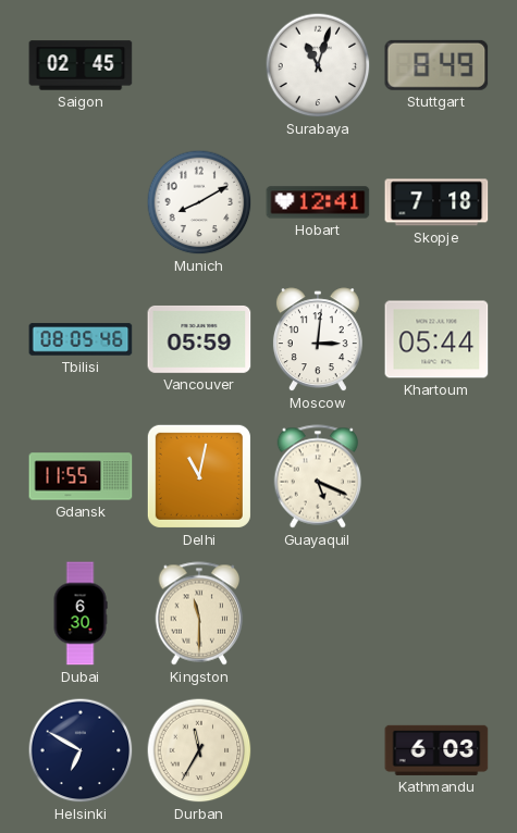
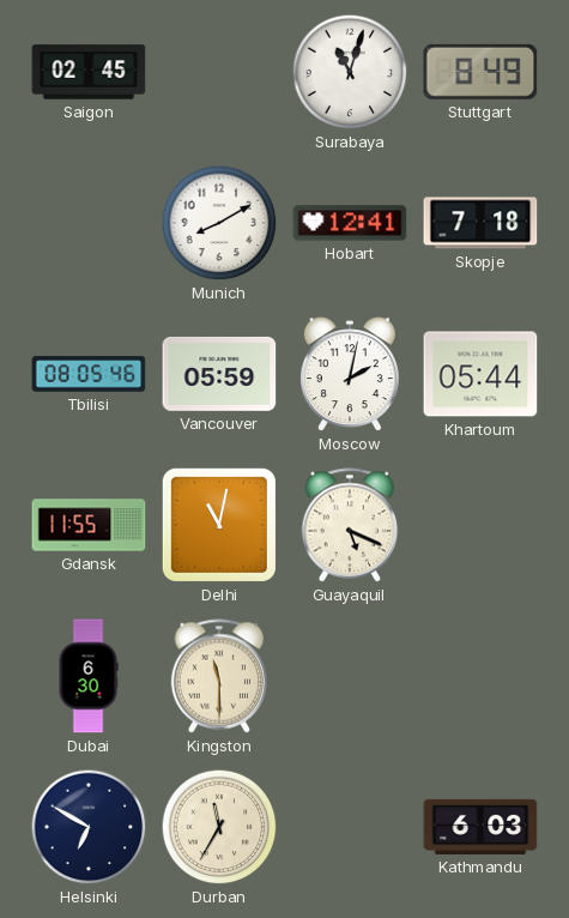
Moscow: 3:01 -> 2:02
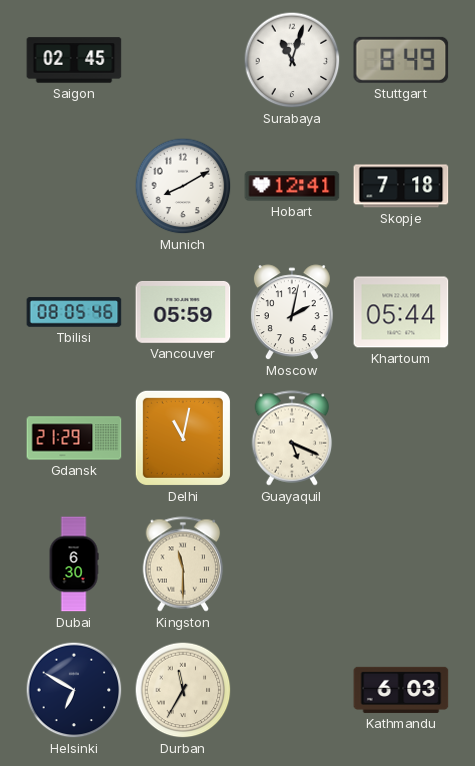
Gdansk: 11:55 -> 21:29
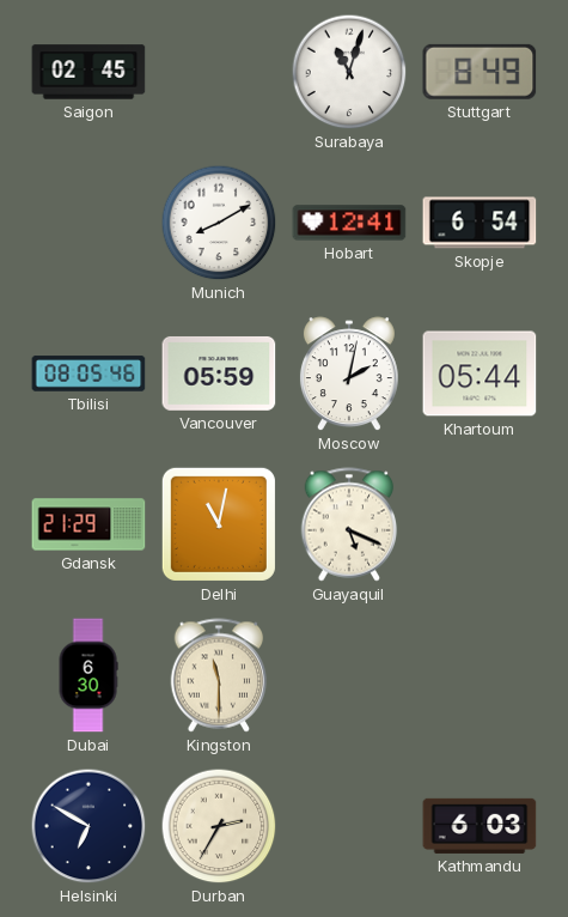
Skopje: 7:18 -> 6:54
Durban: 11:35 -> 2:35
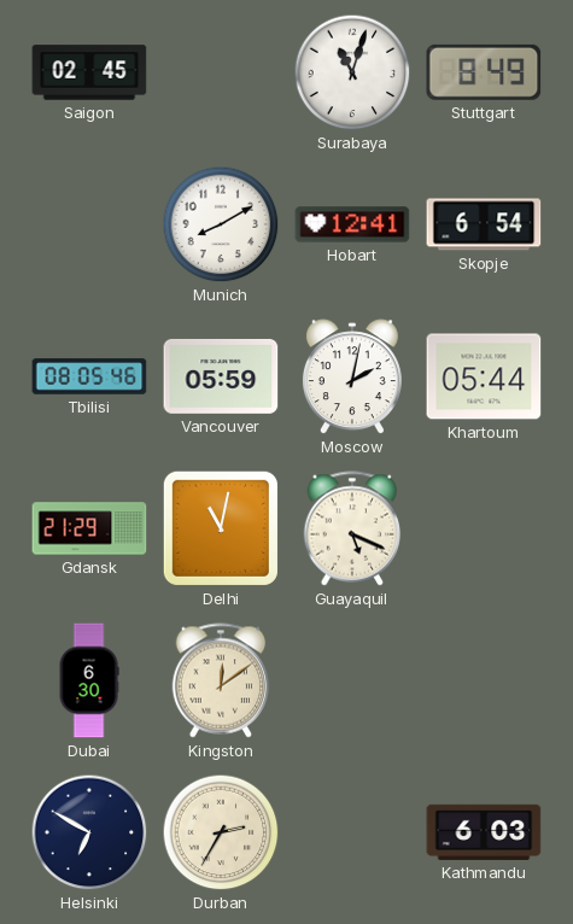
Kingston: 11:30 -> 12:09
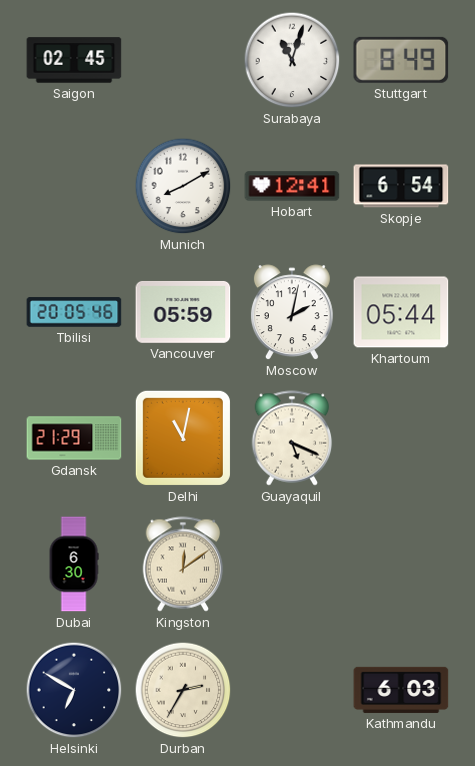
Tbilisi: 08:05 -> 20:05
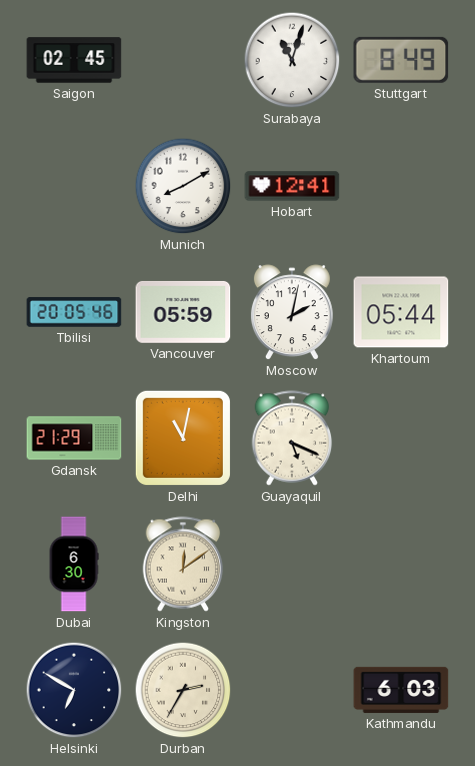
Skopje: 6:54 -> none
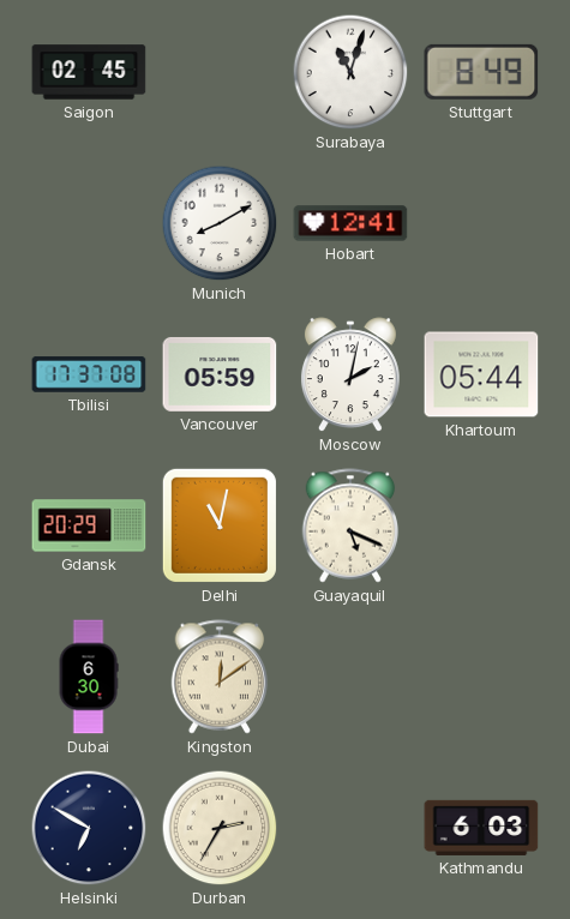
Tbilisi: 20:05 -> 17:37
Gdansk: 21:29 -> 20:29
